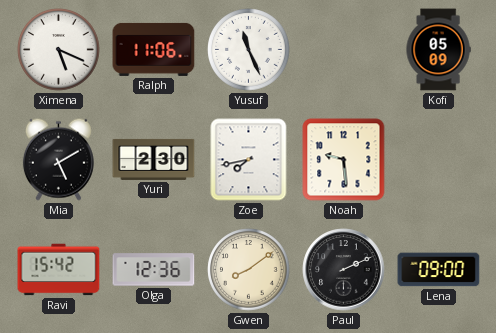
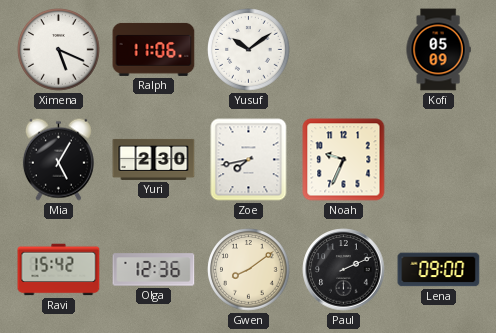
Yusuf: 11:26 -> 10:09
Mia: 5:10 -> 5:05
Noah: 9:29 -> 9:34
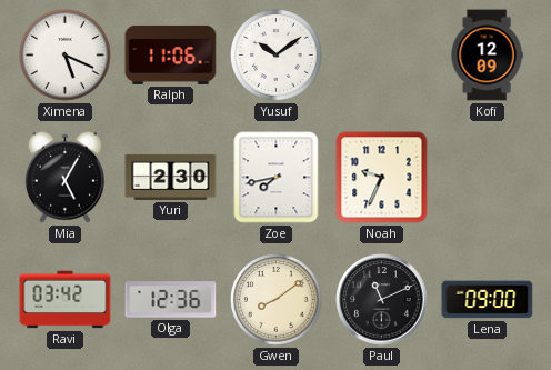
Kofi: 05:09 -> 12:09
Ravi: 15:42 -> 03:42
Paul: 2:11 -> 11:11
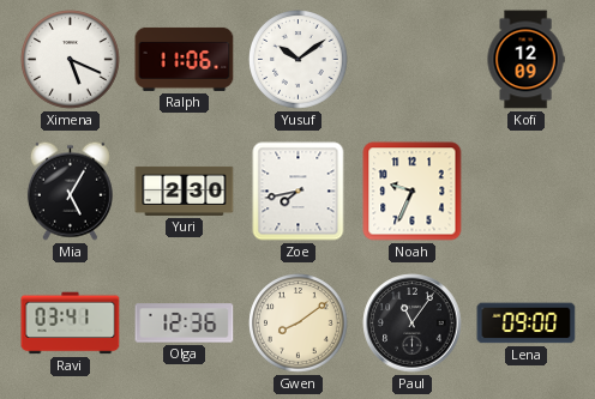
Ravi: 03:42 -> 03:41
Paul: 11:11 -> 11:06
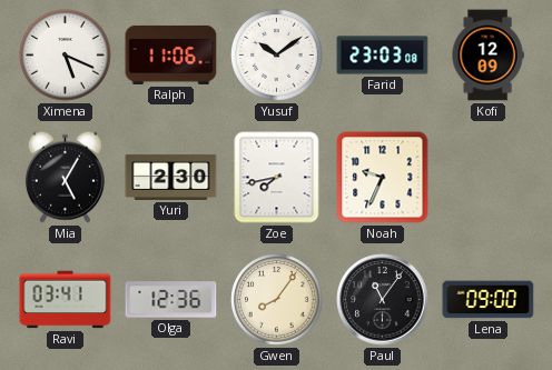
Farid: none -> 23:03
Gwen: 8:09 -> 8:06
